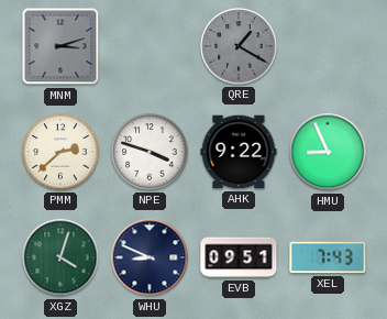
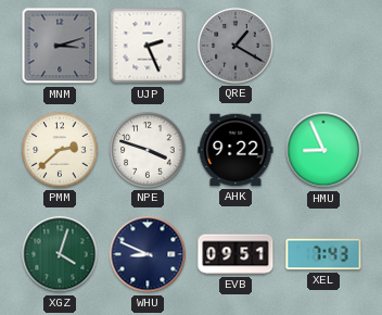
UJP: none -> 2:26
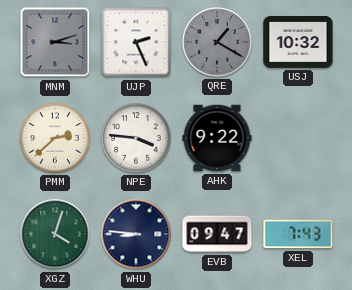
USJ: none -> 10:32
NPE: 3:48 -> 3:46
HMU: 8:56 -> none
WHU: 8:49 -> 8:46
EVB: 09:51 -> 09:47
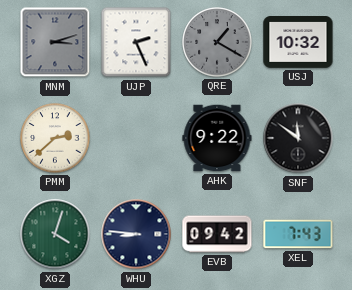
NPE: 3:46 -> none
SNF: none -> 11:51
EVB: 09:47 -> 09:42
